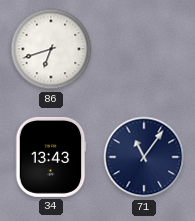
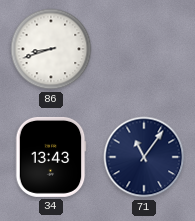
86: 6:42 -> 8:42
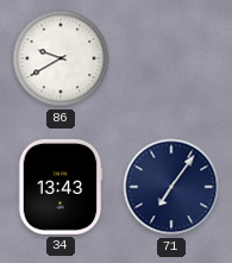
86: 8:42 -> 9:40
71: 11:06 -> 7:06
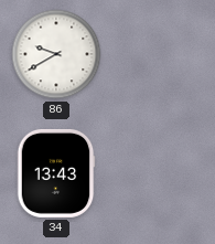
71: 7:06 -> none
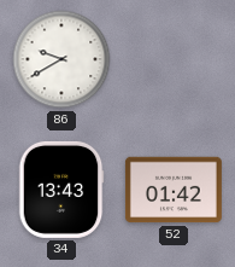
52: none -> 01:42
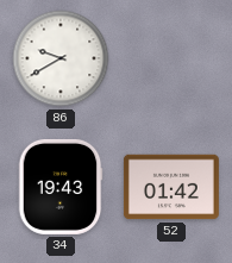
34: 13:43 -> 19:43
